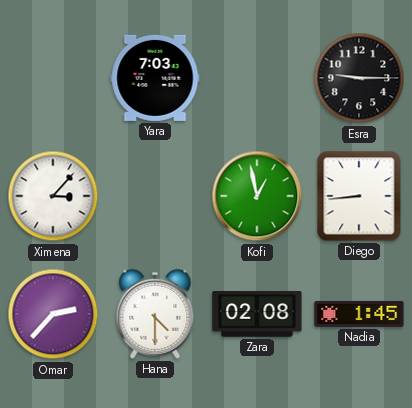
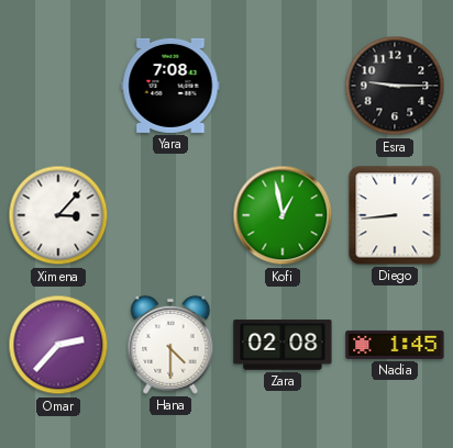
Yara: 7:03 -> 7:08
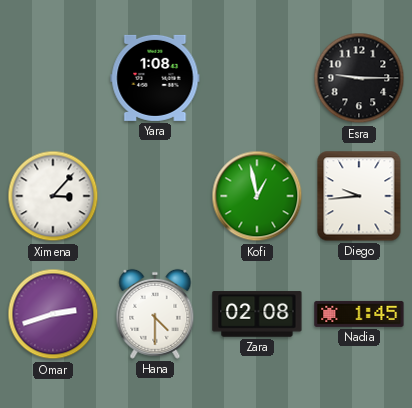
Yara: 7:08 -> 1:08
Diego: 8:44 -> 9:44
Omar: 2:37 -> 2:42
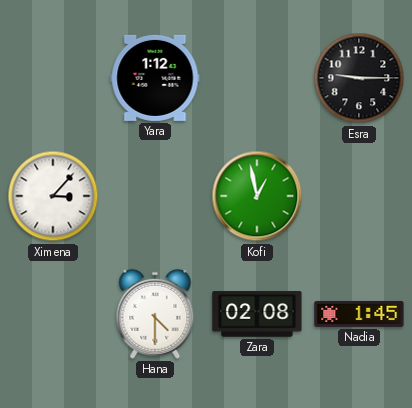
Yara: 1:08 -> 1:12
Diego: 9:44 -> none
Omar: 2:42 -> none
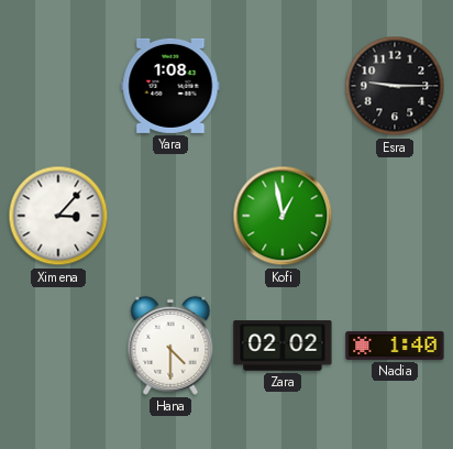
Yara: 1:12 -> 1:08
Zara: 02:08 -> 02:02
Nadia: 1:45 -> 1:40
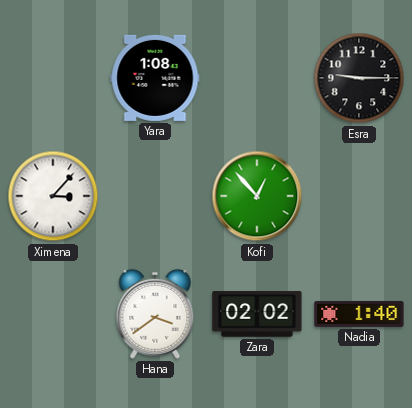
Kofi: 12:58 -> 12:53
Hana: 4:30 -> 3:39
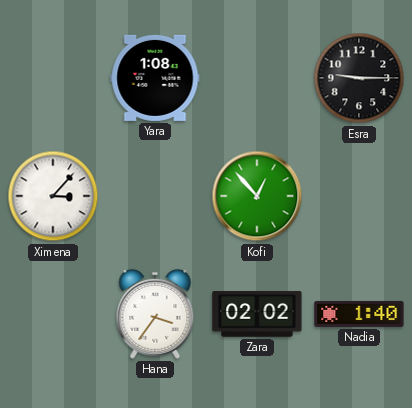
Hana: 3:39 -> 3:36
